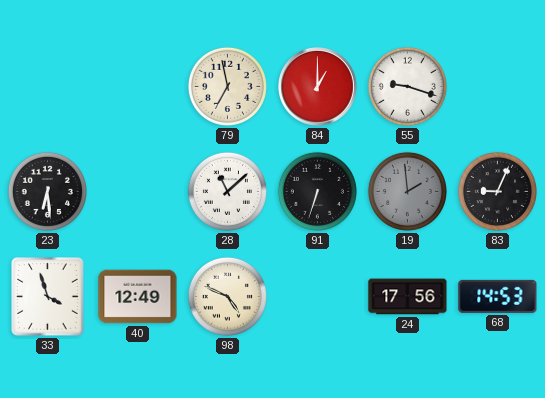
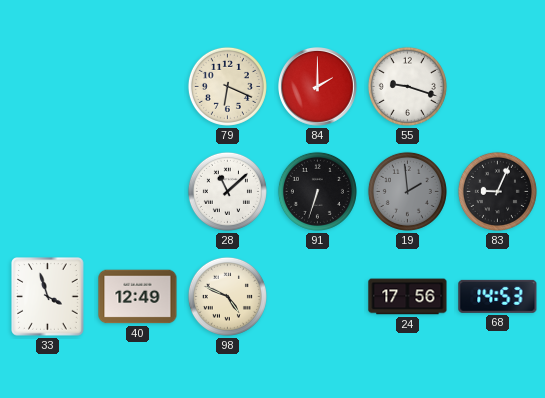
79: 6:58 -> 6:19
84: 1:00 -> 2:00
23: 6:29 -> none
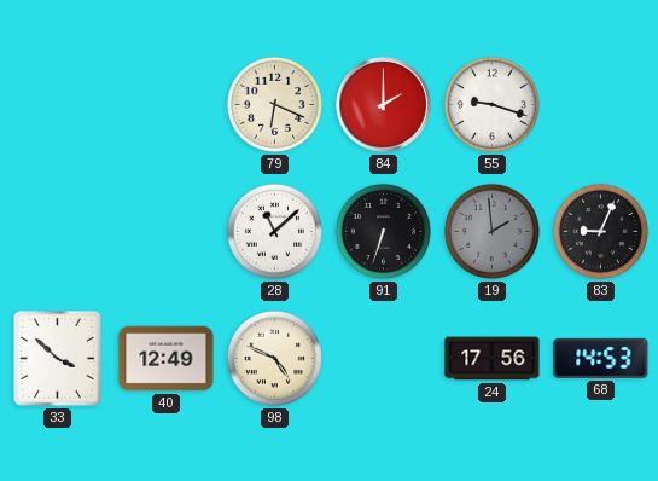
33: 3:57 -> 3:52
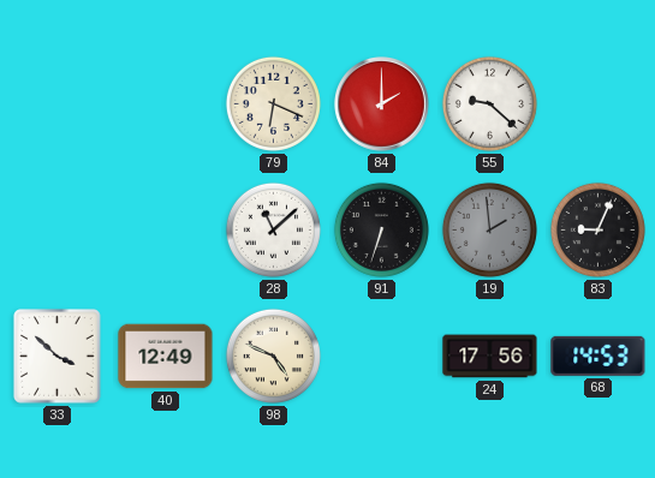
55: 9:18 -> 9:22
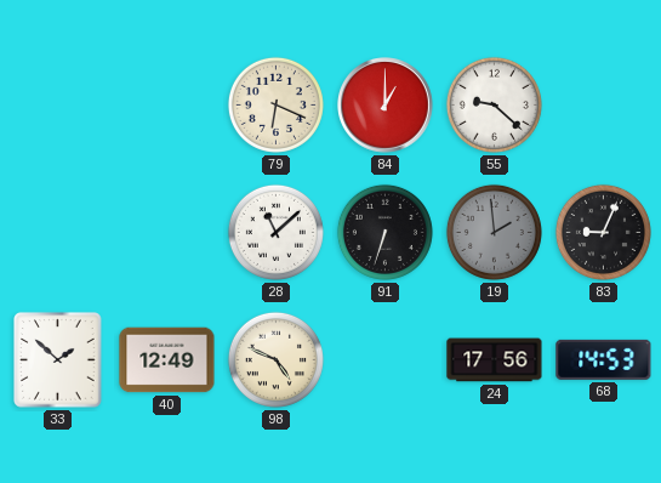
84: 2:00 -> 1:00
33: 3:52 -> 1:52
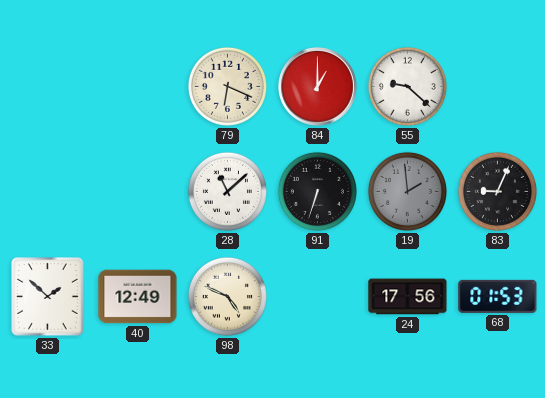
68: 14:53 -> 01:53
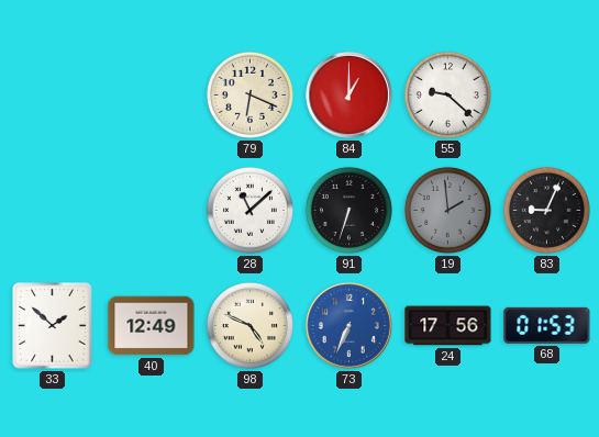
73: none -> 6:34
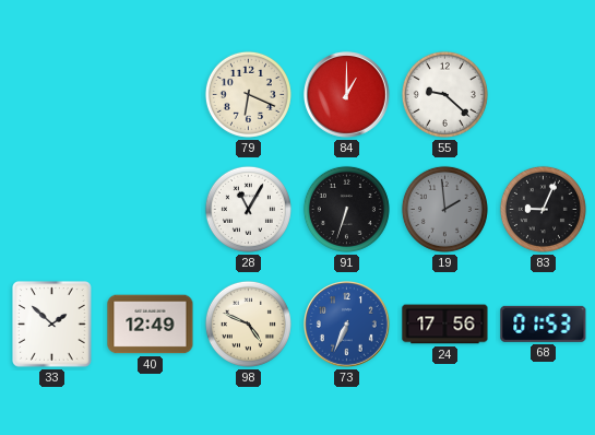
28: 11:08 -> 11:05
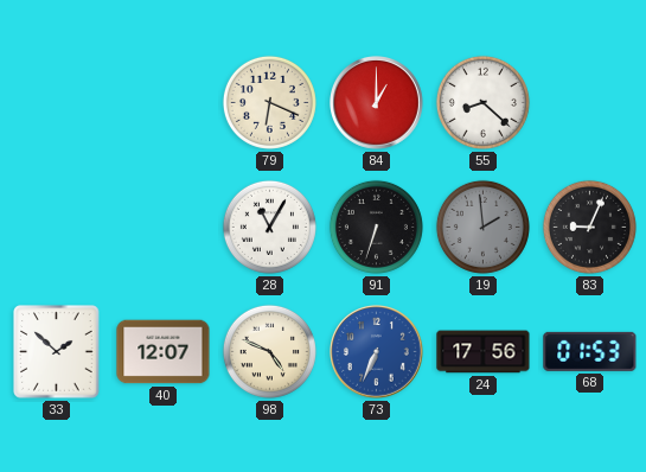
55: 9:22 -> 8:22
40: 12:49 -> 12:07
